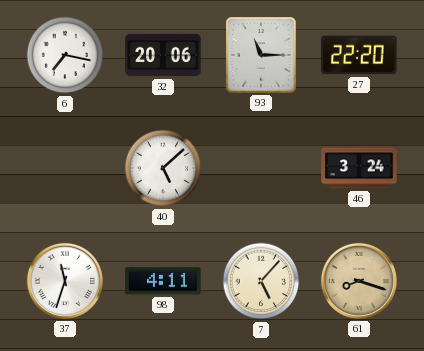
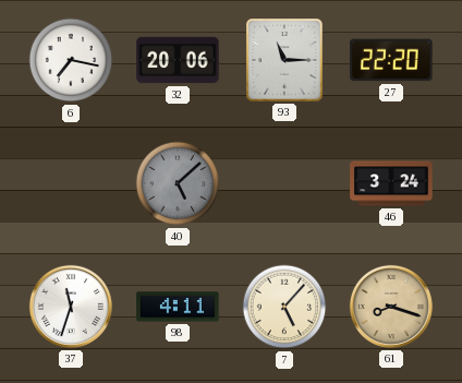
40 dial: white -> grey
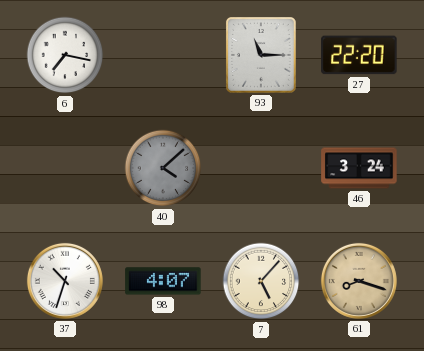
32: 20:06 -> none
40: 5:08 -> 4:08
37: 11:33 -> 10:33
98: 4:11 -> 4:07
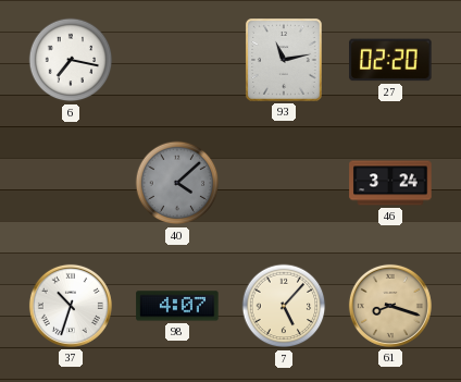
93: 11:15 -> 11:13
27: 22:20 -> 02:20
